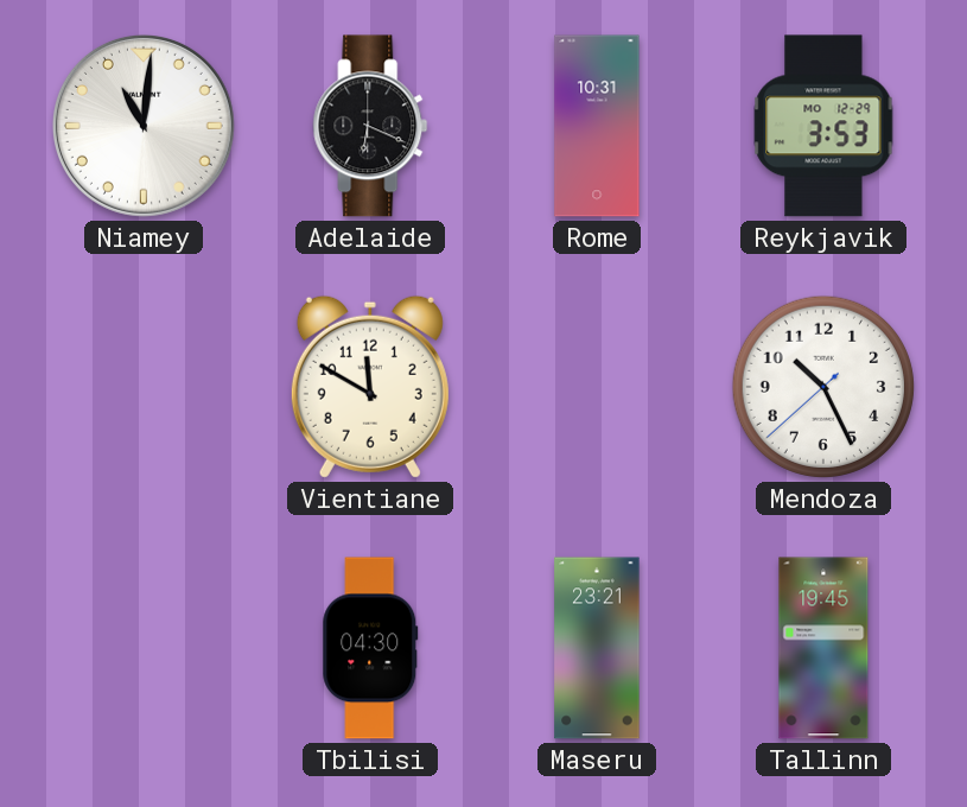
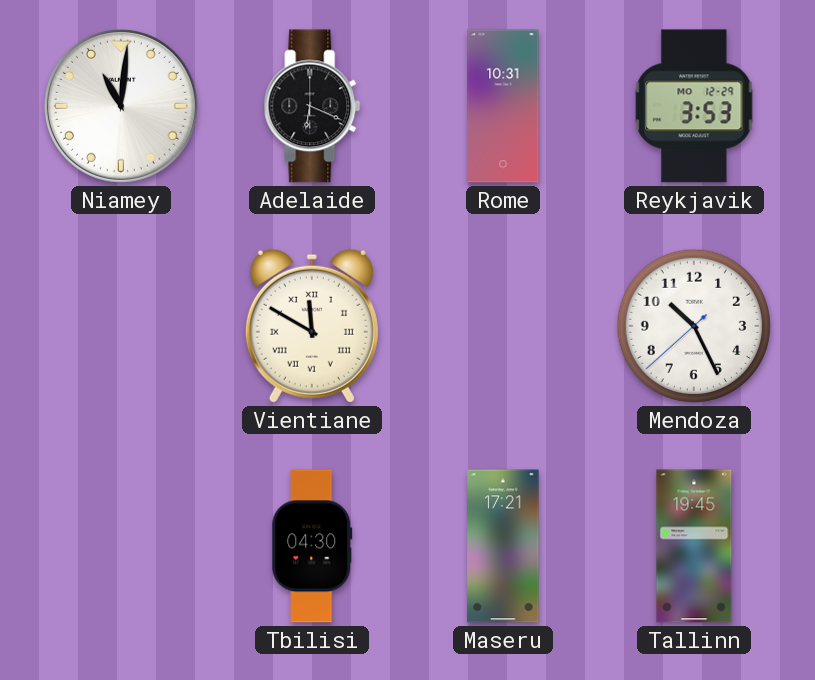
Vientiane numerals: Arabic -> Roman
Maseru: 23:21 -> 17:21
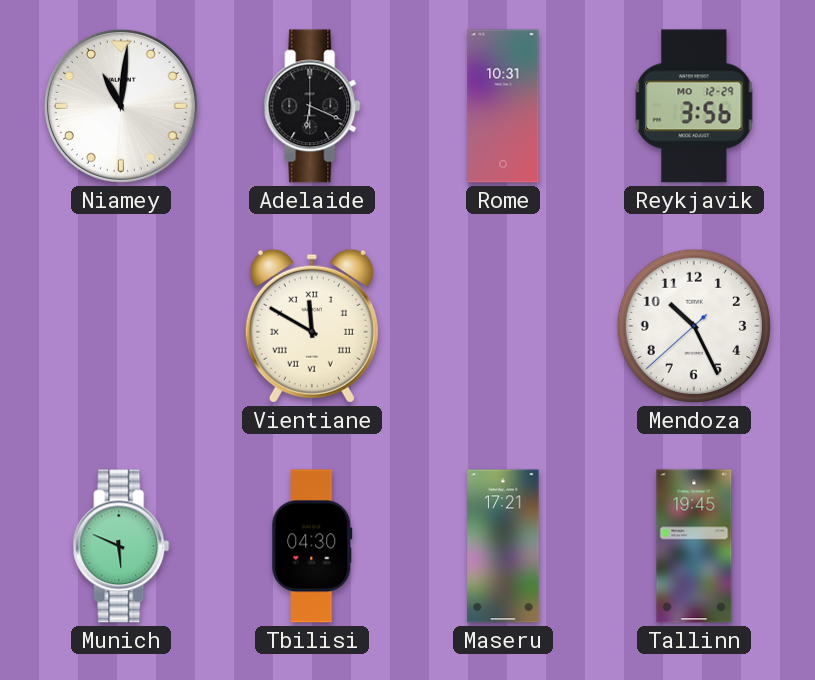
Reykjavik: 3:53 -> 3:56
Munich: none -> 5:49
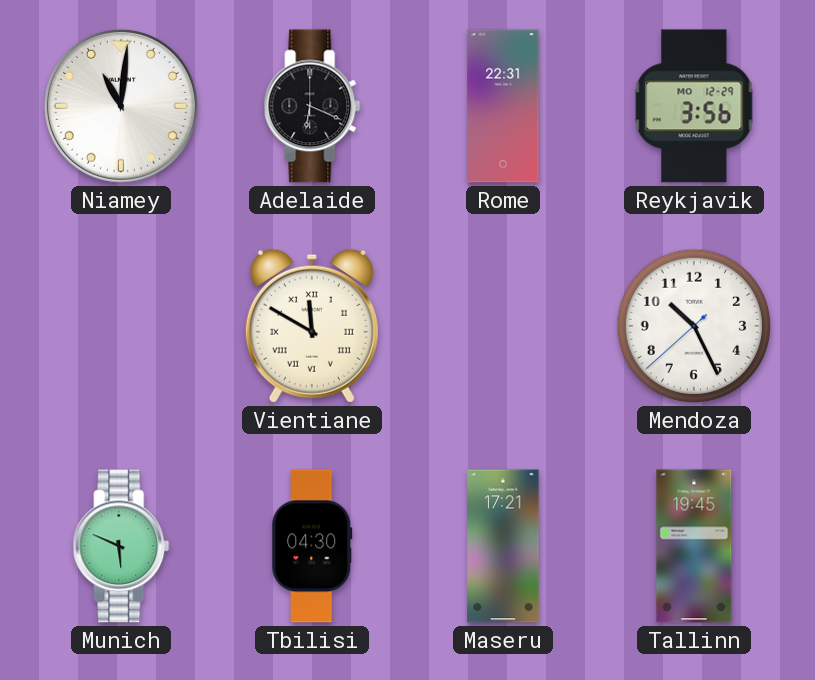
Rome: 10:31 -> 22:31
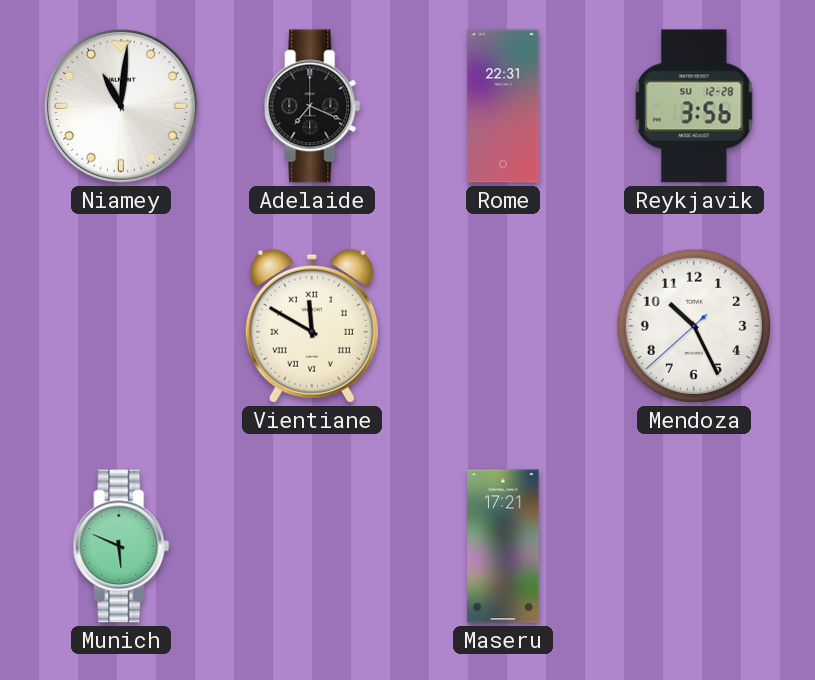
Adelaide: 6:19 -> 7:19
Reykjavik date: MO 12-29 -> SU 12-28
Tbilisi: 04:30 -> none
Tallinn: 19:45 -> none
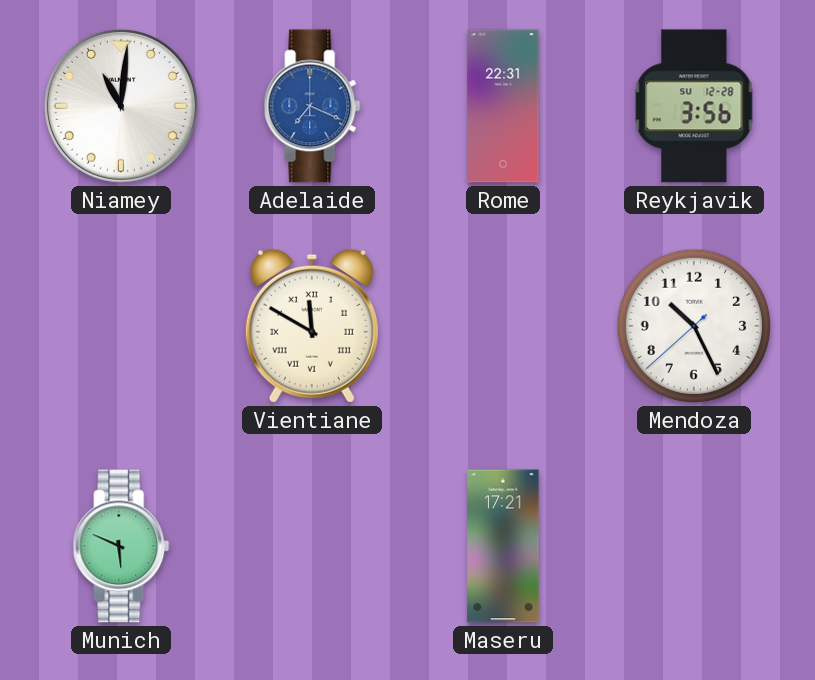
Adelaide dial: black -> blue
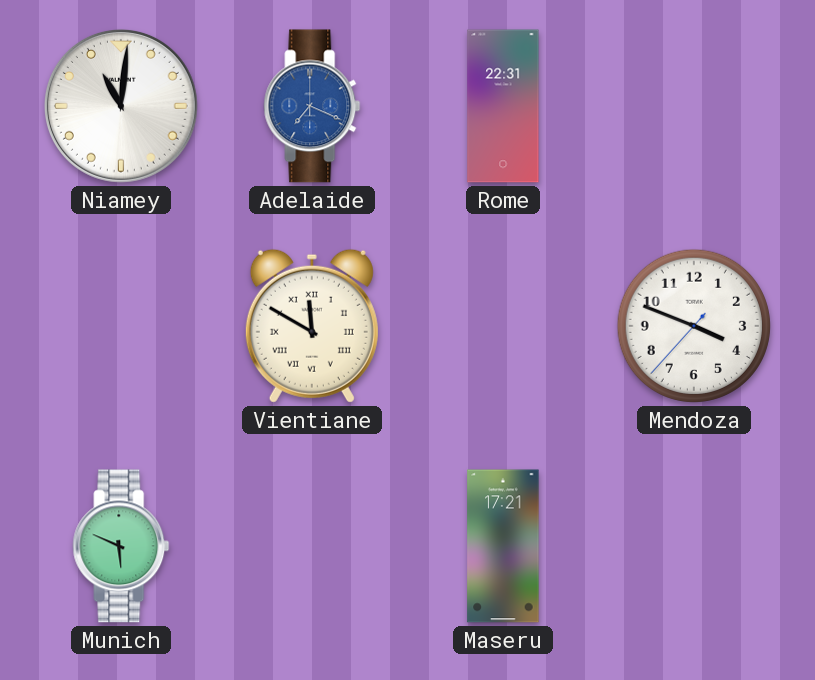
Reykjavik: 3:56 -> none
Mendoza: 10:25 -> 3:48
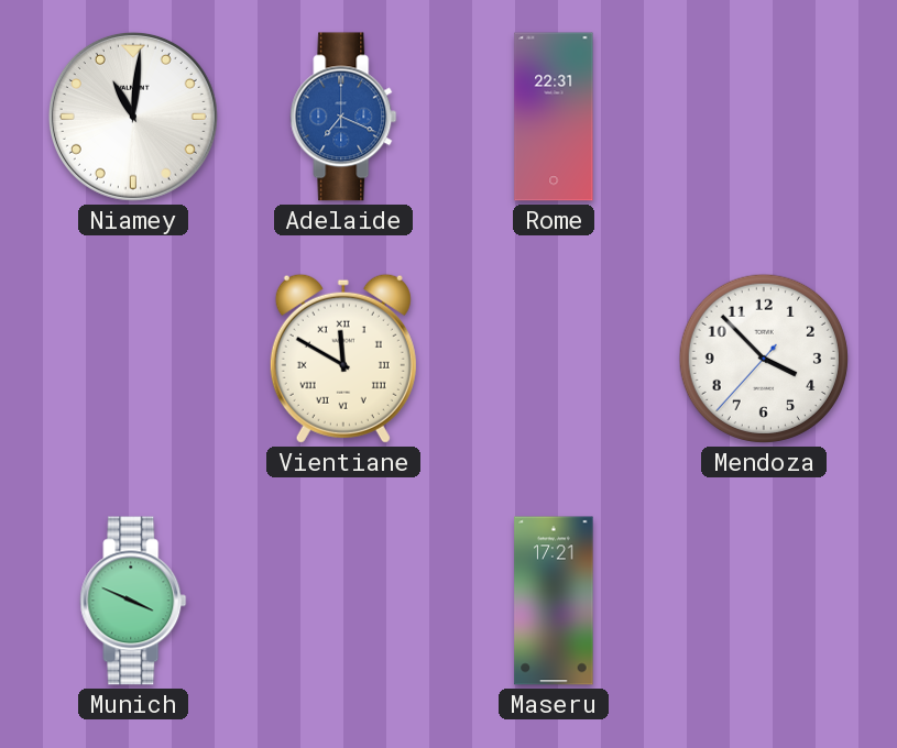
Mendoza: 3:48 -> 3:52
Munich: 5:49 -> 3:49
